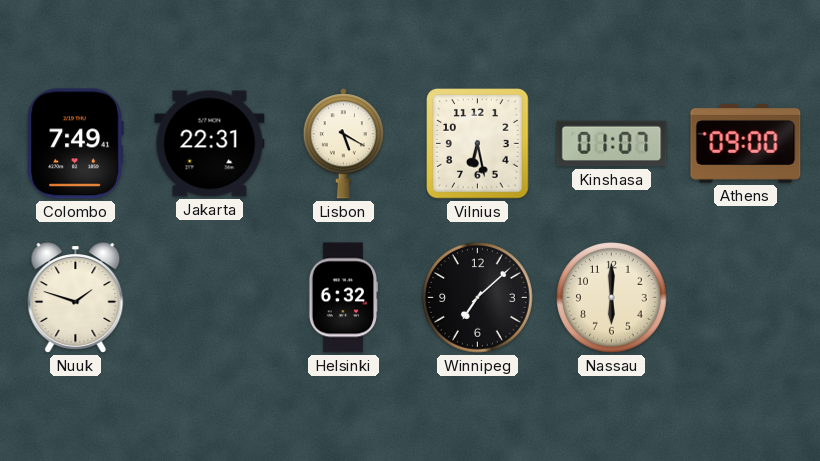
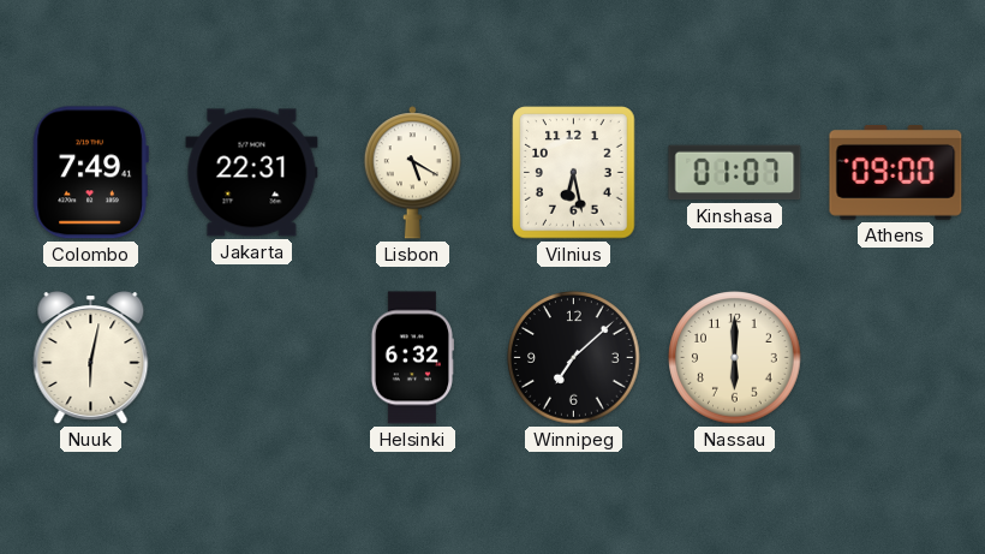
Nuuk: 1:48 -> 6:02
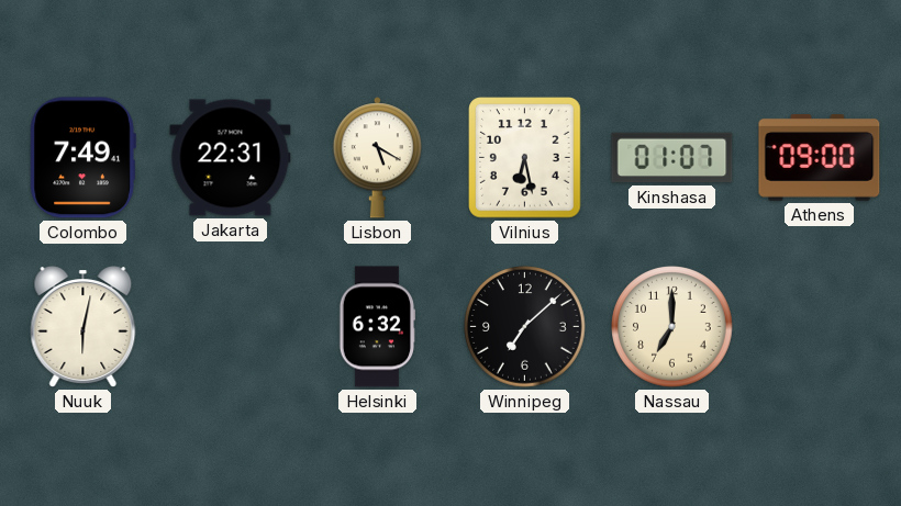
Nassau: 6:00 -> 7:00
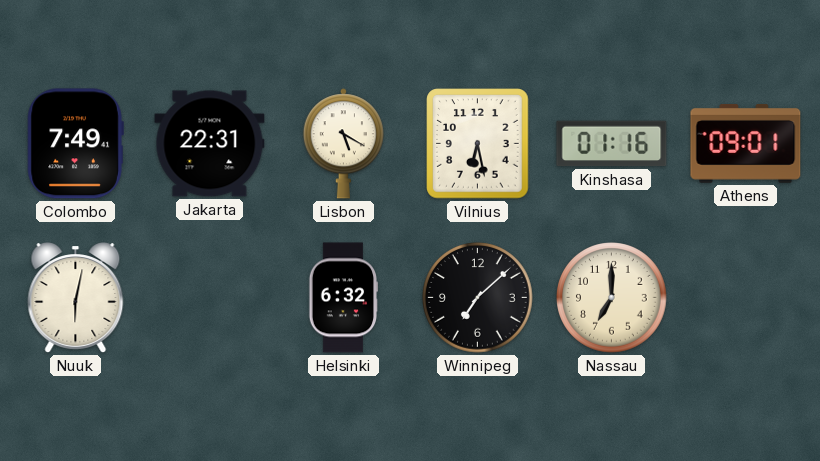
Kinshasa: 01:07 -> 01:16
Athens: 09:00 -> 09:01
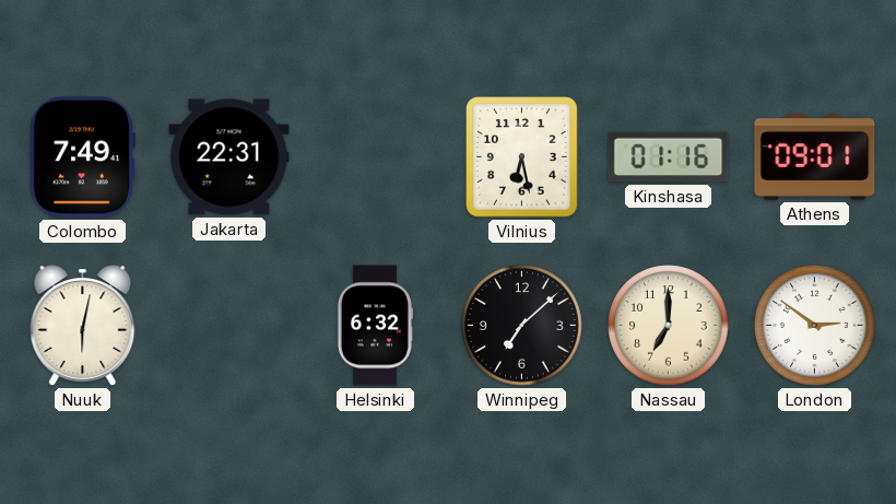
Lisbon: 5:20 -> none
London: none -> 2:51
